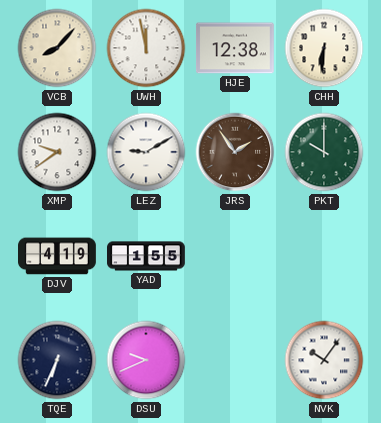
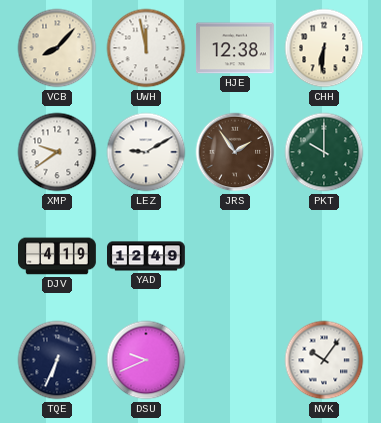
YAD: 1:55 -> 12:49
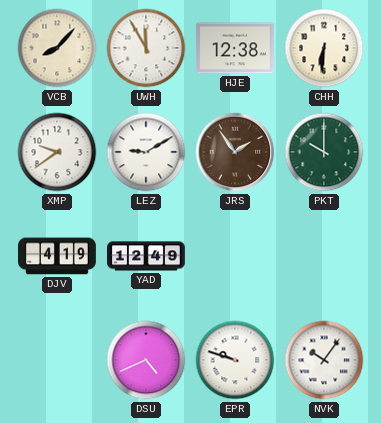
UWH: 11:58 -> 11:55
TQE: 6:34 -> none
DSU: 9:41 -> 4:41
EPR: none -> 9:48
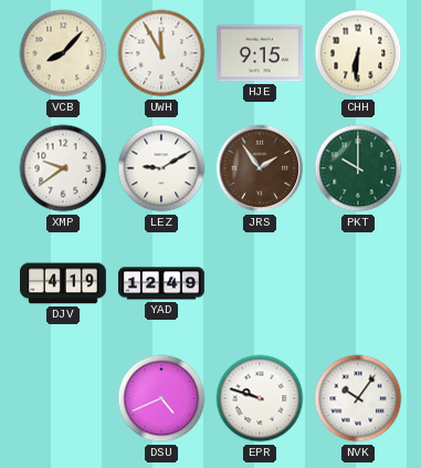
HJE: 12:38 -> 9:15
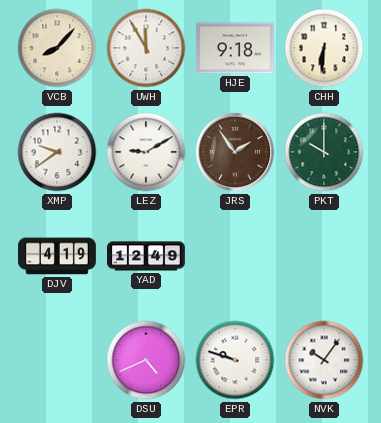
HJE: 9:15 -> 9:18
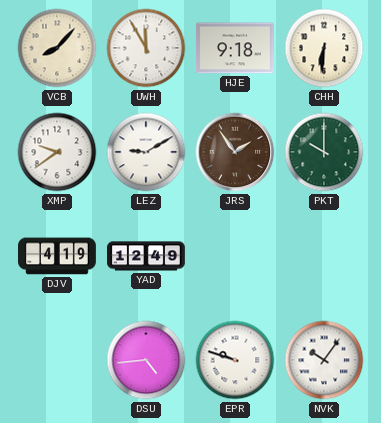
DSU: 4:41 -> 4:44
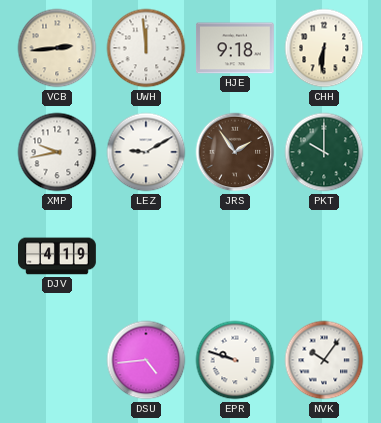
VCB: 8:07 -> 2:44
UWH: 11:55 -> 11:59
XMP: 9:39 -> 9:43
YAD: 12:49 -> none
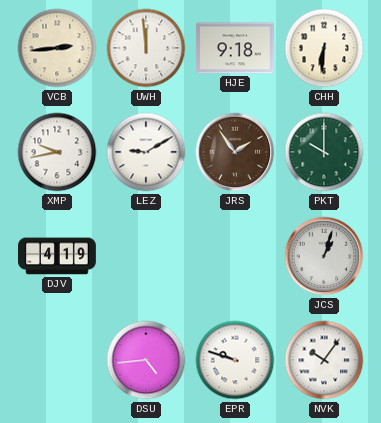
JCS: none -> 1:03
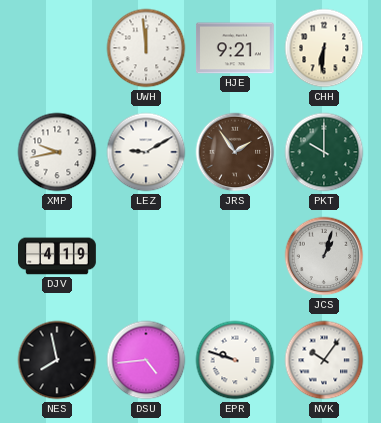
VCB: 2:44 -> none
HJE: 9:18 -> 9:21
NES: none -> 7:58
